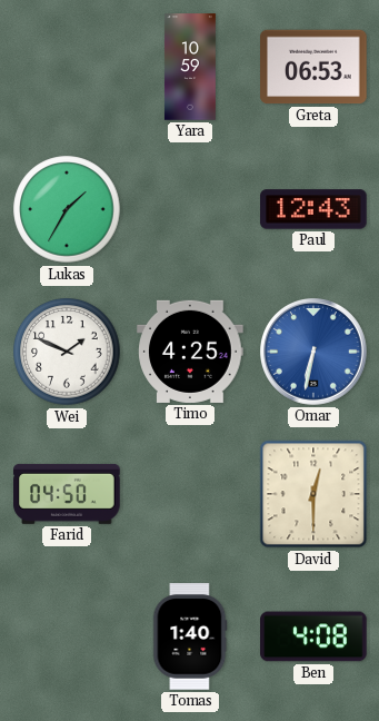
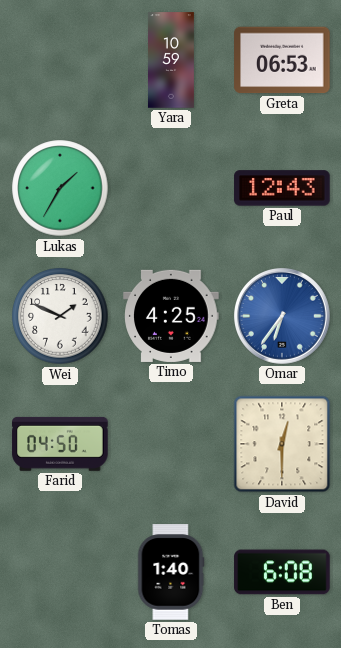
Omar: 6:32 -> 6:36
Ben: 4:08 -> 6:08
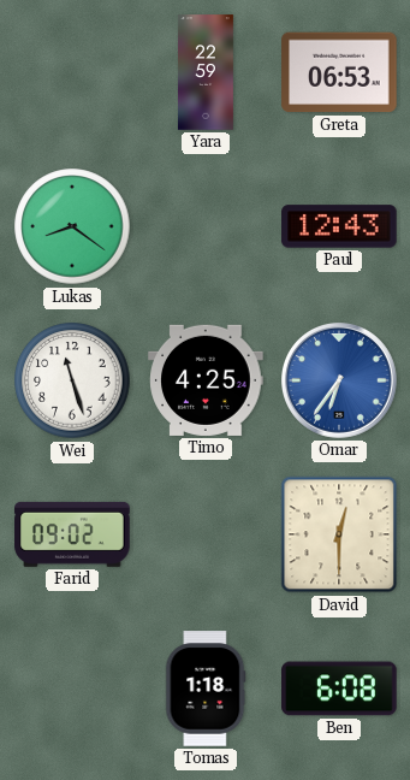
Yara: 10:59 -> 22:59
Lukas: 1:35 -> 8:21
Wei: 1:49 -> 11:27
Farid: 04:50 -> 09:02
Tomas: 1:40 -> 1:18
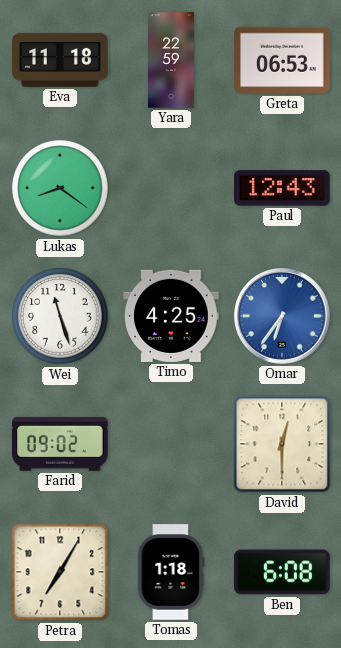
Eva: none -> 11:18
Petra: none -> 7:05
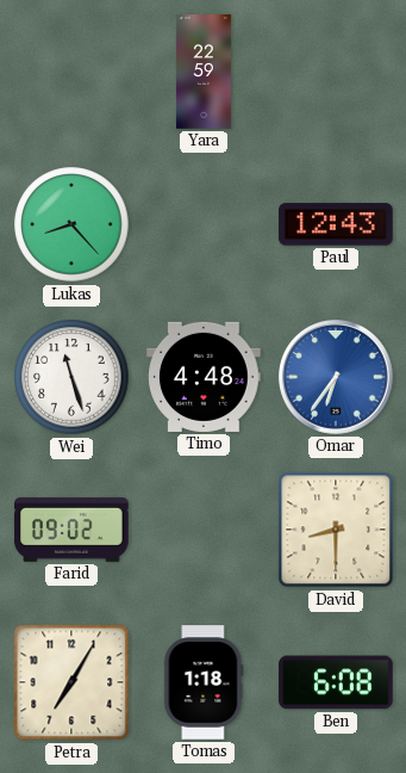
Eva: 11:18 -> none
Greta: 06:53 -> none
Lukas: 8:21 -> 8:23
Timo: 4:25 -> 4:48
David: 12:30 -> 8:30
